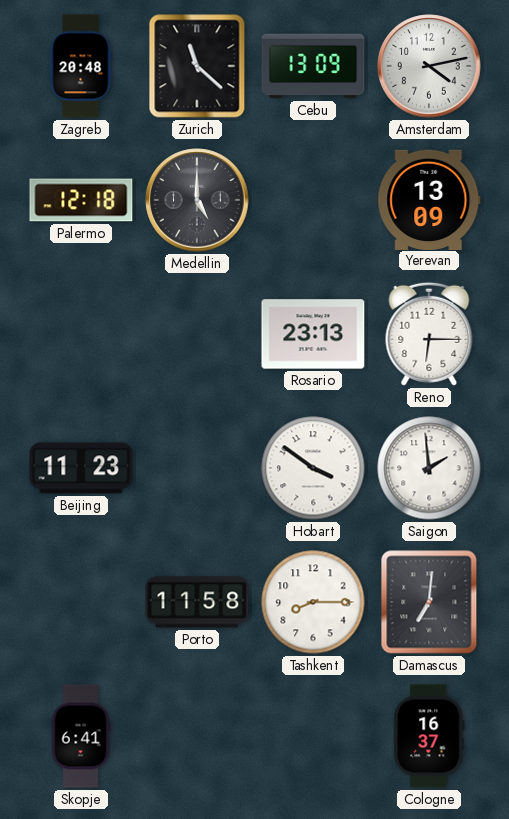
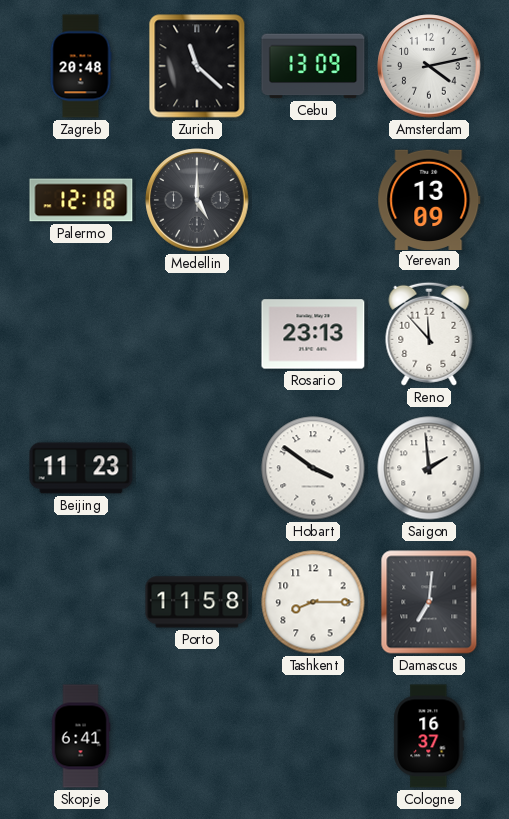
Reno: 6:15 -> 11:53
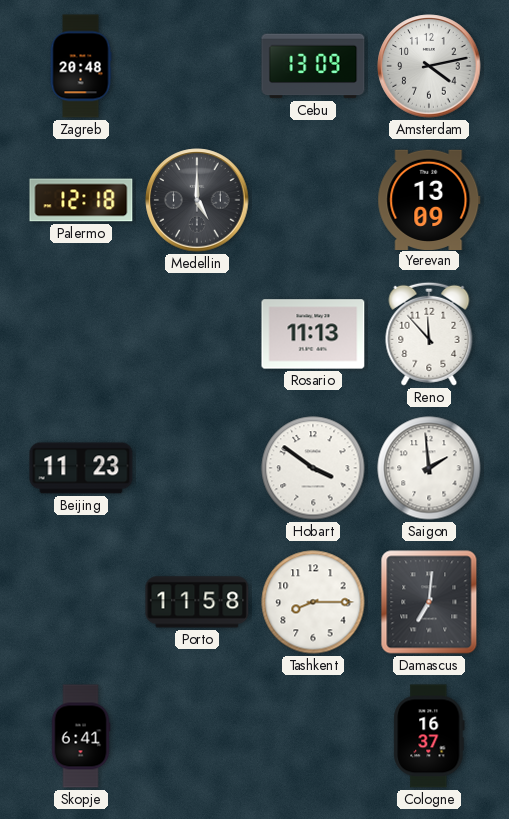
Zurich: 11:22 -> none
Rosario: 23:13 -> 11:13
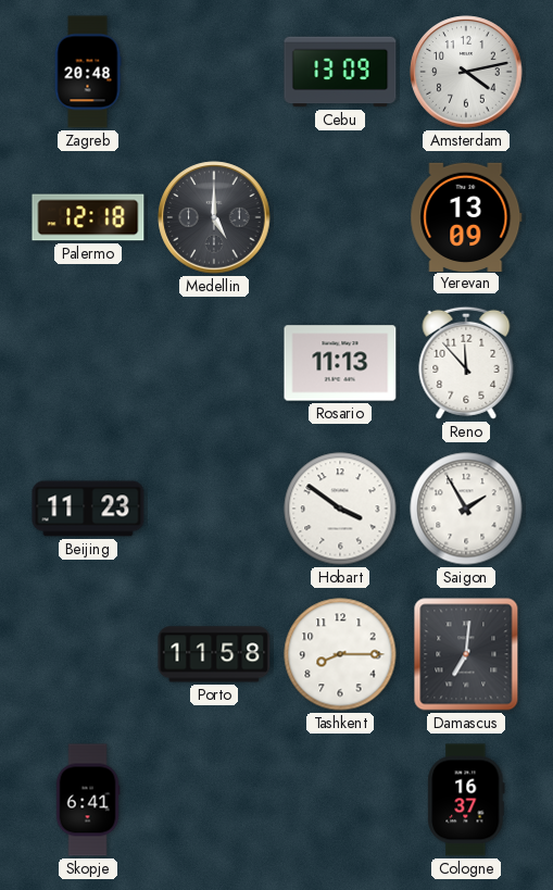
Saigon: 1:59 -> 1:55
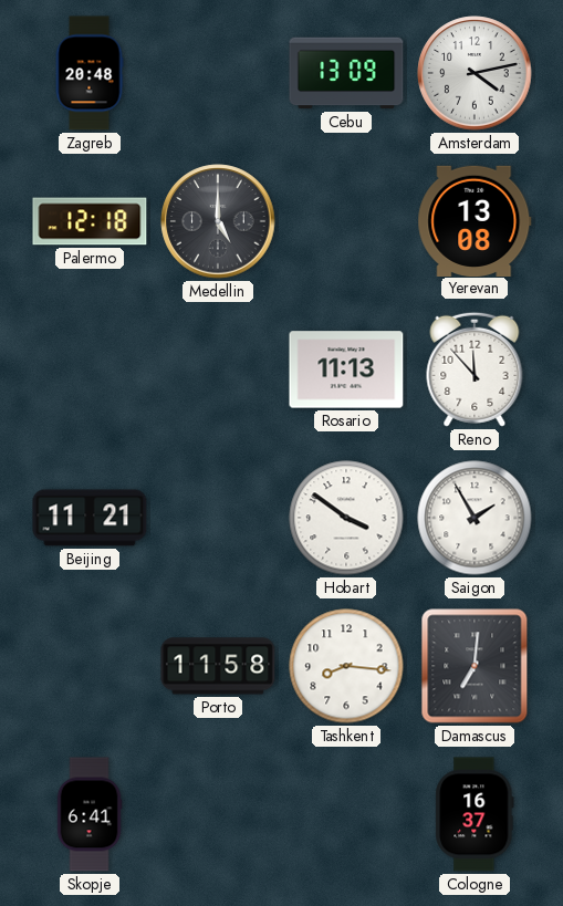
Yerevan: 13:09 -> 13:08
Beijing: 11:23 -> 11:21
Tashkent: 8:15 -> 8:16
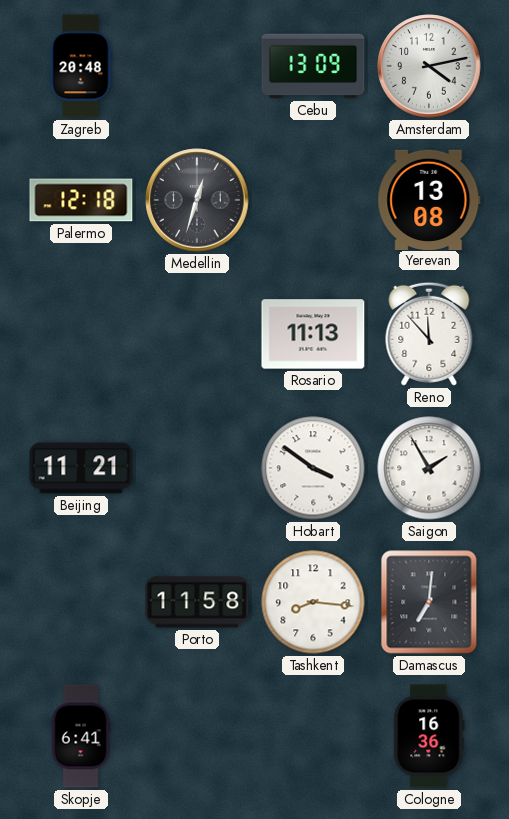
Medellin: 5:00 -> 12:33
Cologne: 16:37 -> 16:36
